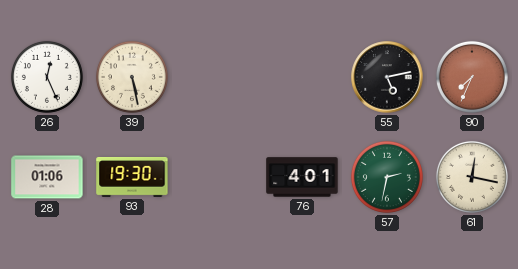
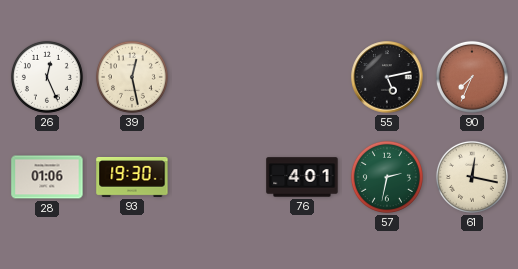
39: 5:28 -> 12:28
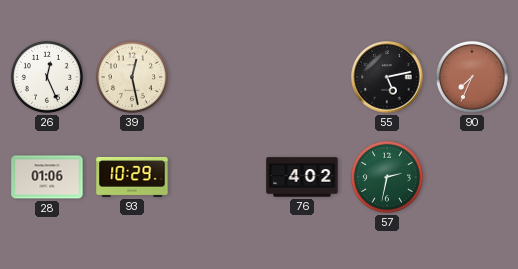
93: 19:30 -> 10:29
76: 4:01 -> 4:02
61: 12:17 -> none
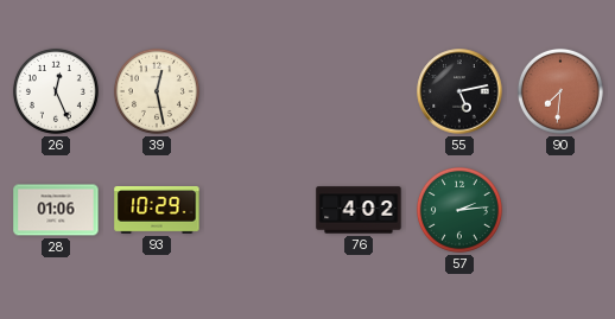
90: 7:34 -> 7:31
57: 2:32 -> 2:14
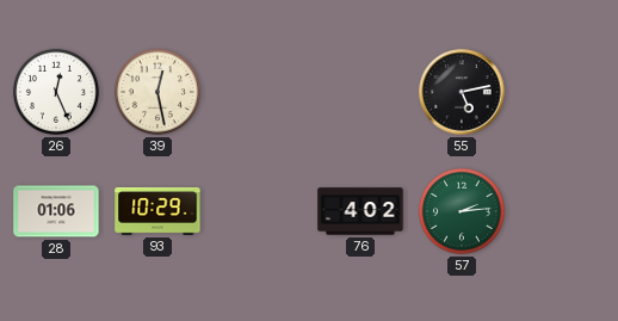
90: 7:31 -> none
